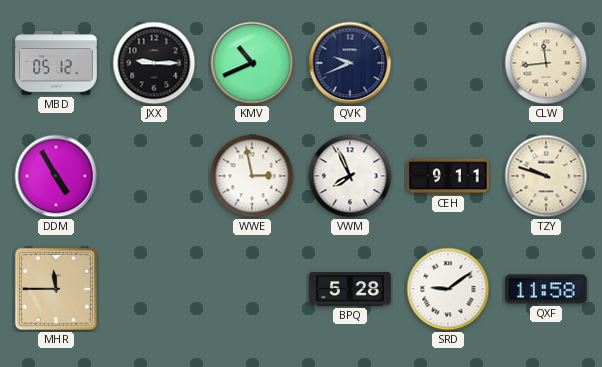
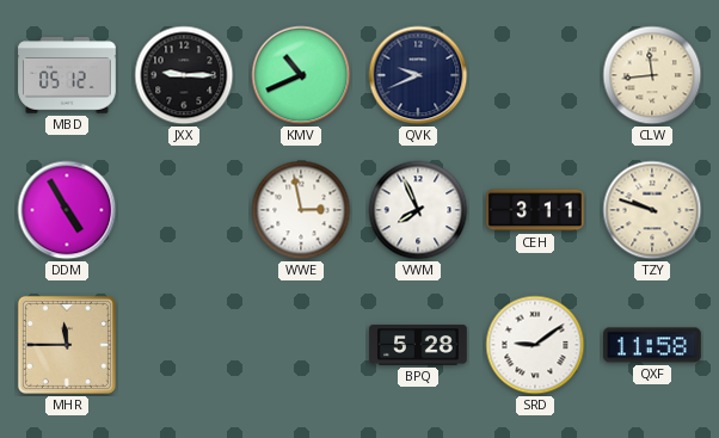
CEH: 9:11 -> 3:11
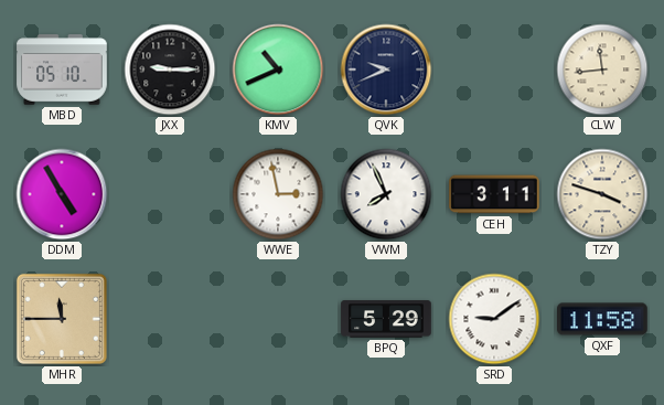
MBD: 05:12 -> 05:10
TZY: 9:48 -> 3:48
BPQ: 5:28 -> 5:29
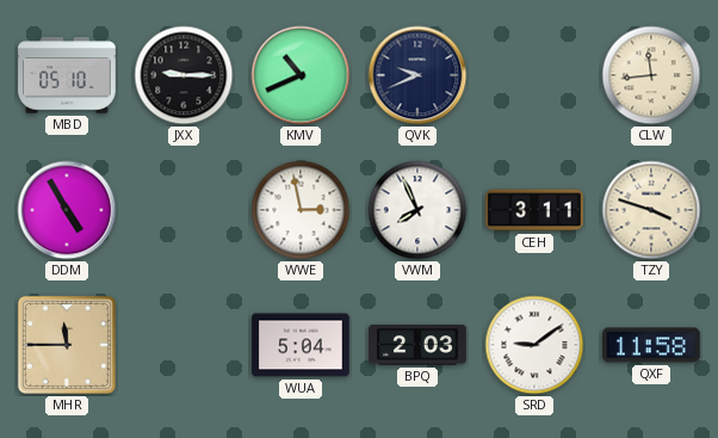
WUA: none -> 5:04
BPQ: 5:29 -> 2:03
